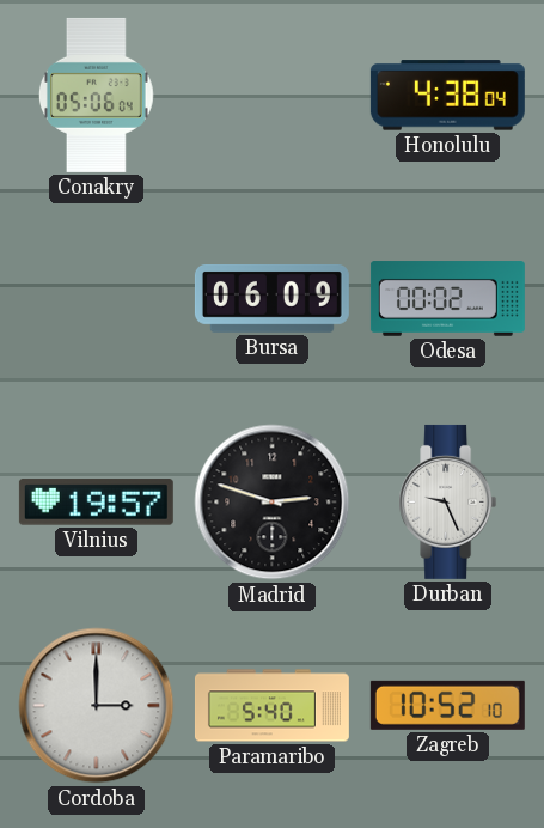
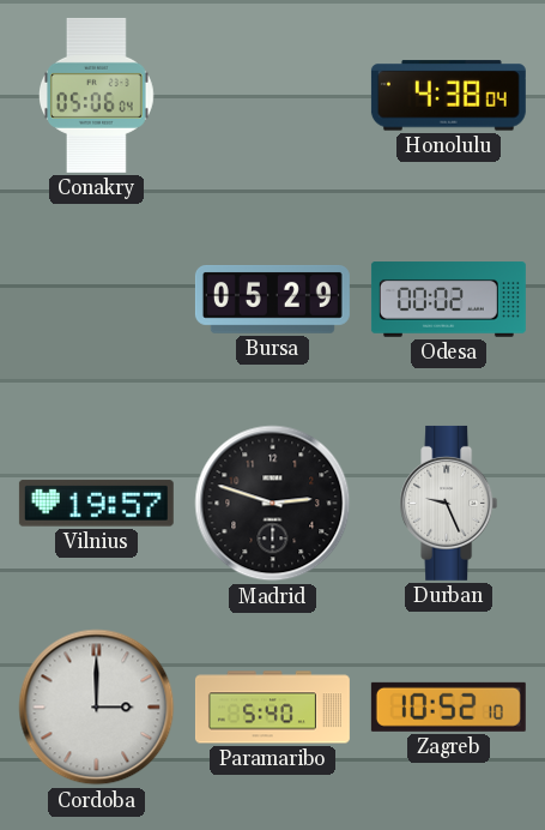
Bursa: 06:09 -> 05:29
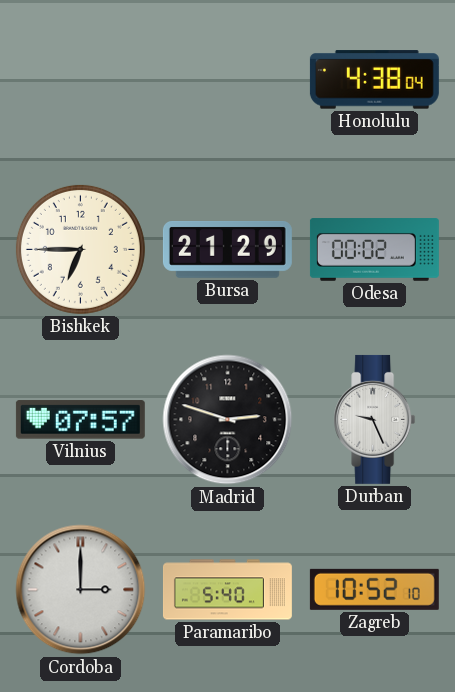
Conakry: 05:06 -> none
Bishkek: none -> 6:45
Bursa: 05:29 -> 21:29
Vilnius: 19:57 -> 07:57
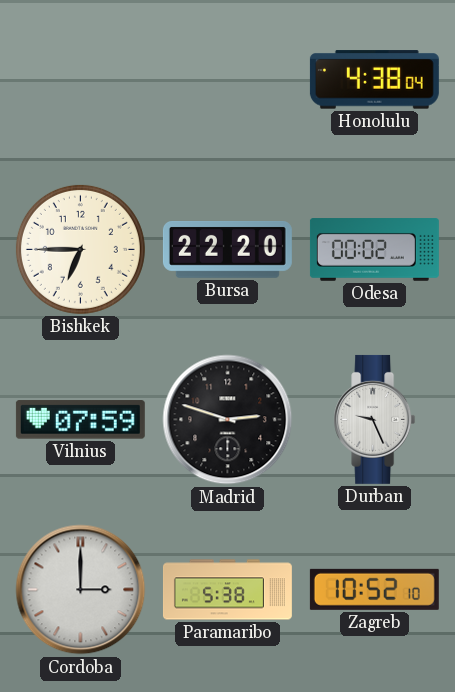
Bursa: 21:29 -> 22:20
Vilnius: 07:57 -> 07:59
Paramaribo: 5:40 -> 5:38
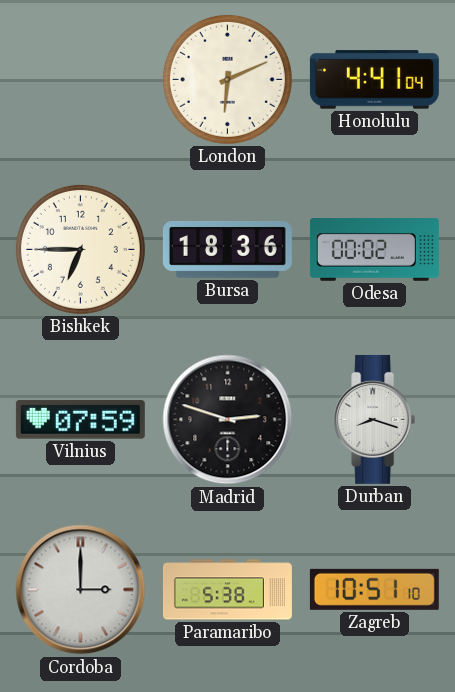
London: none -> 6:11
Honolulu: 4:38 -> 4:41
Bursa: 22:20 -> 18:36
Durban: 9:26 -> 8:18
Zagreb: 10:52 -> 10:51
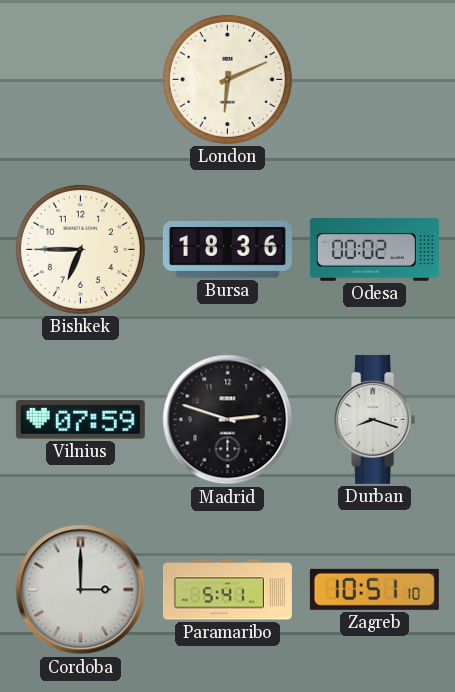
Honolulu: 4:41 -> none
Paramaribo: 5:38 -> 5:41
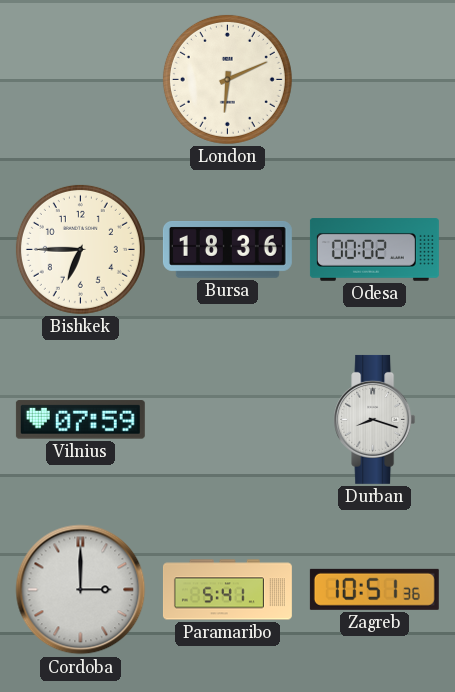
Madrid: 2:48 -> none
Zagreb: 10:51:10 -> 10:51:36
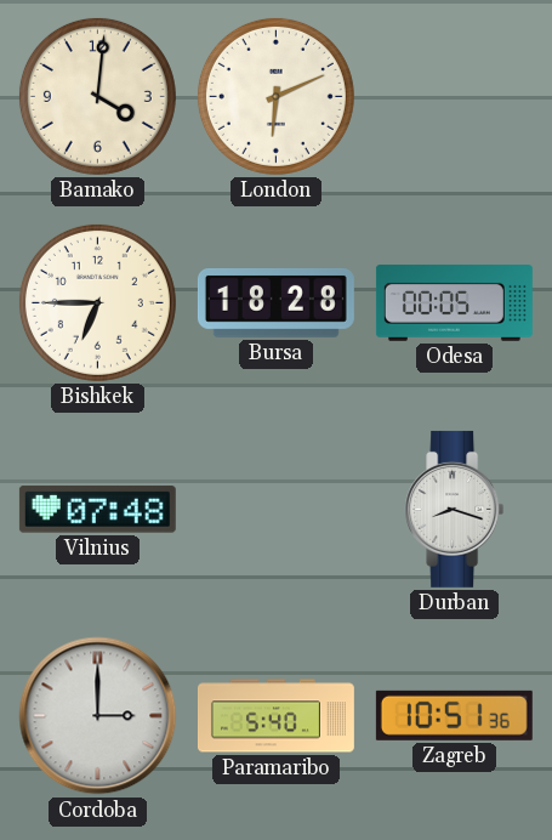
Bamako: none -> 4:01
Bursa: 18:36 -> 18:28
Odesa: 00:02 -> 00:05
Vilnius: 07:59 -> 07:48
Paramaribo: 5:41 -> 5:40
